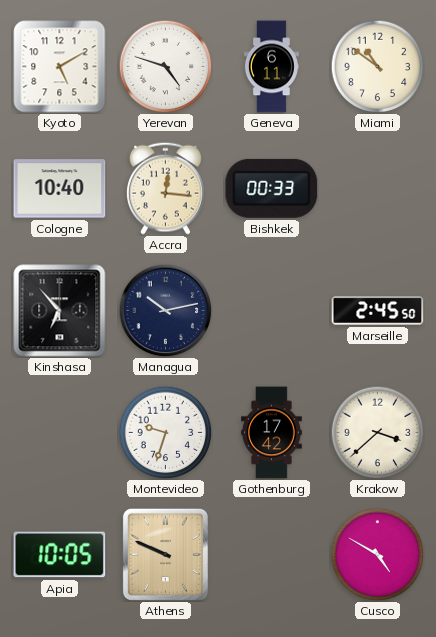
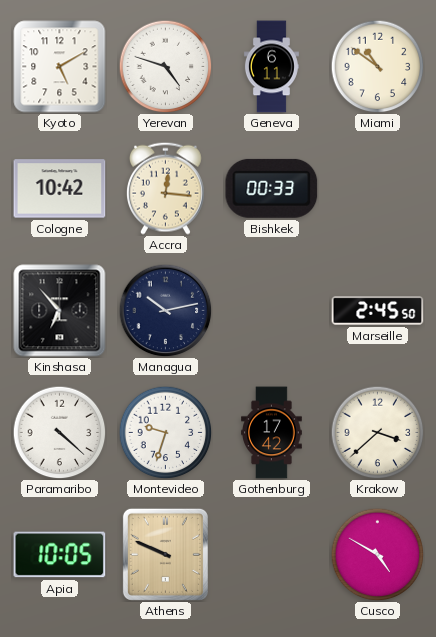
Cologne: 10:40 -> 10:42
Paramaribo: none -> 4:22
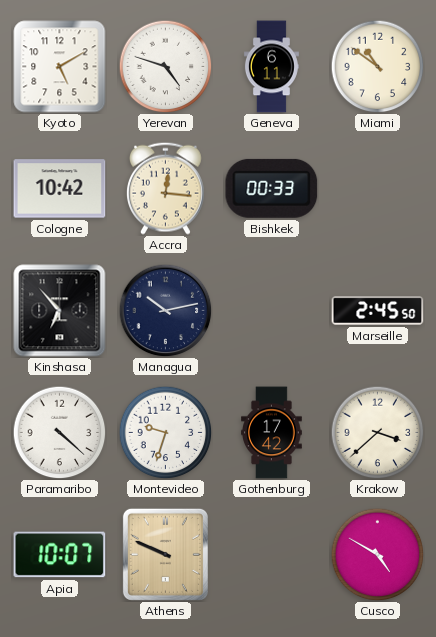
Apia: 10:05 -> 10:07
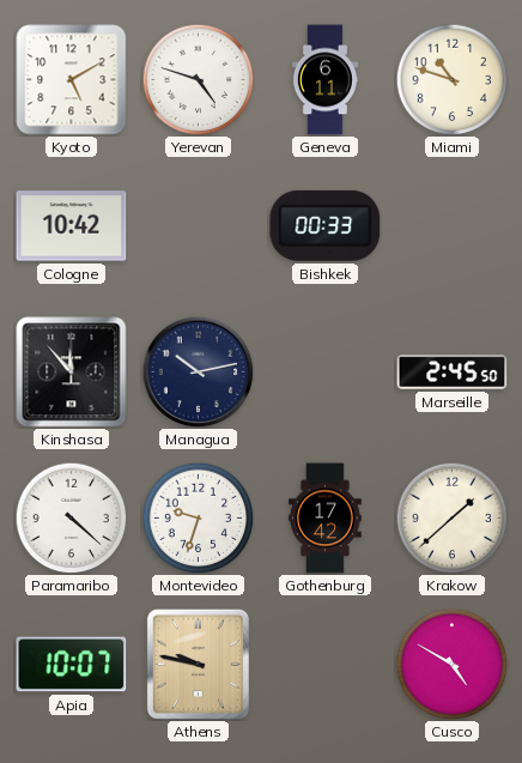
Miami: 10:51 -> 10:48
Accra: 12:16 -> none
Kinshasa: 6:53 -> 11:53
Krakow: 3:38 -> 1:38
Athens: 9:49 -> 9:47
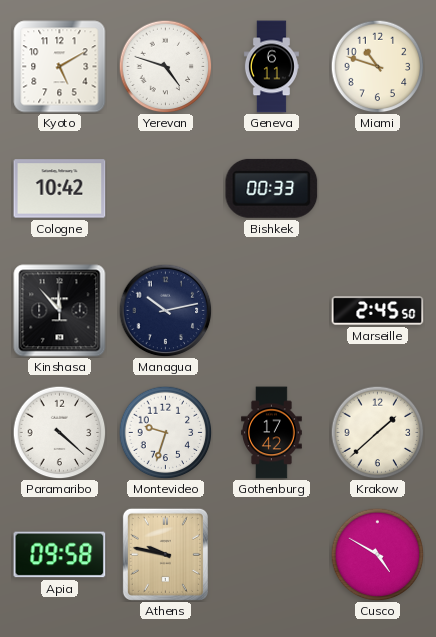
Apia: 10:07 -> 09:58
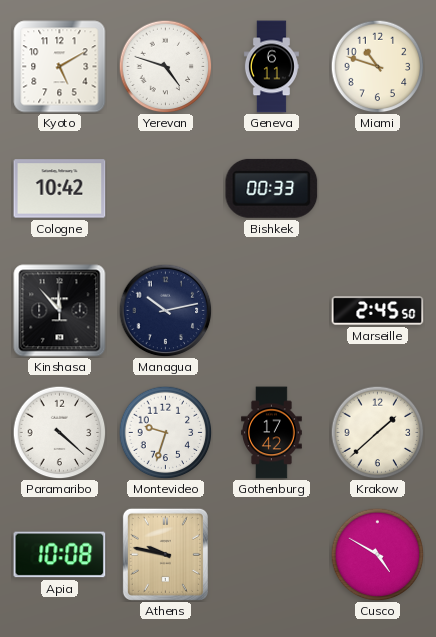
Apia: 09:58 -> 10:08
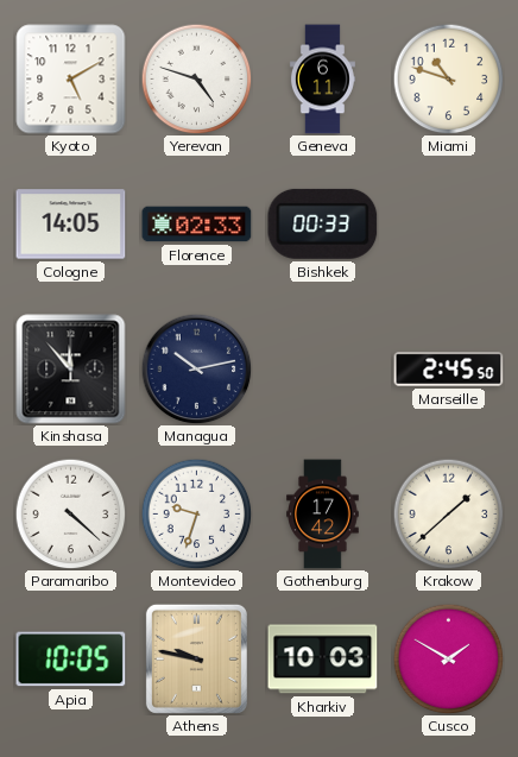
Cologne: 10:42 -> 14:05
Florence: none -> 02:33
Apia: 10:08 -> 10:05
Kharkiv: none -> 10:03
Cusco: 4:50 -> 1:50
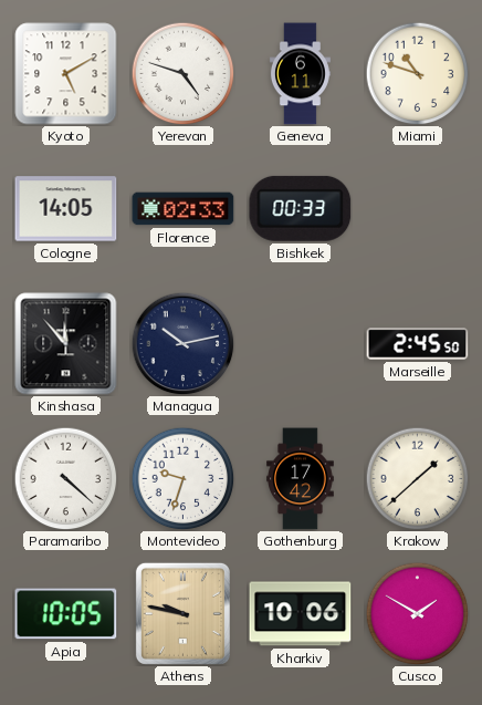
Kharkiv: 10:03 -> 10:06
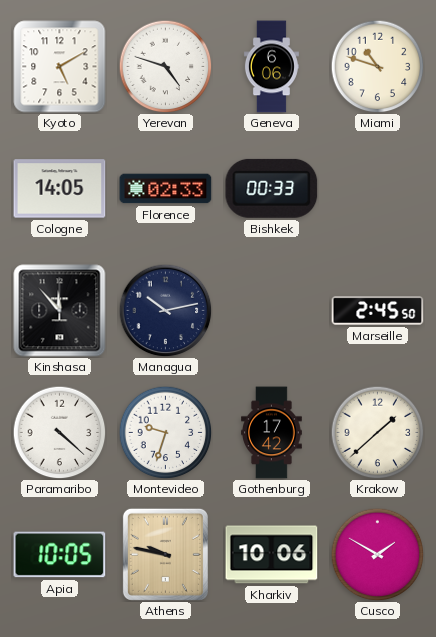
Geneva: 6:11 -> 6:06
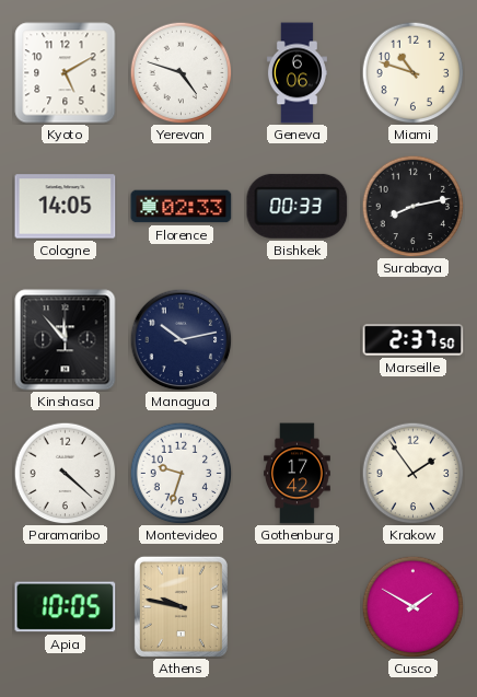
Surabaya: none -> 8:13
Marseille: 2:45 -> 2:37
Krakow: 1:38 -> 1:54
Kharkiv: 10:06 -> none
